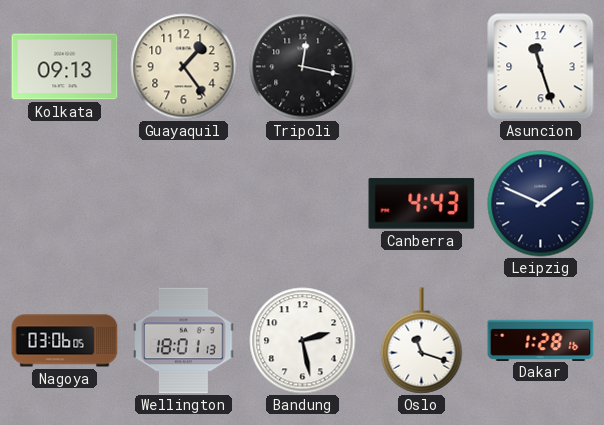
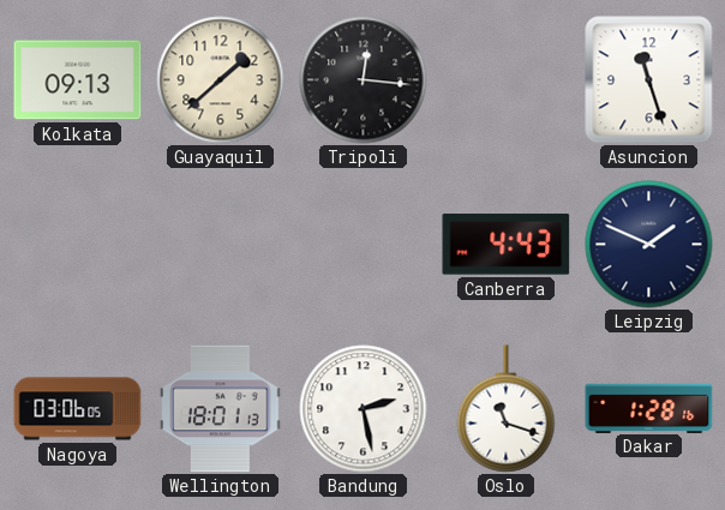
Guayaquil: 1:24 -> 1:38
Tripoli: 12:17 -> 12:16
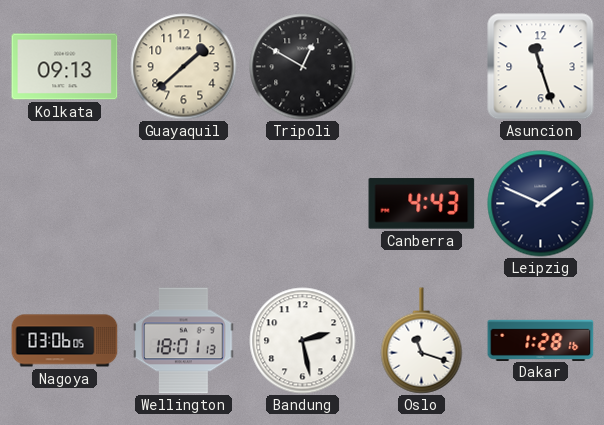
Tripoli: 12:16 -> 12:50
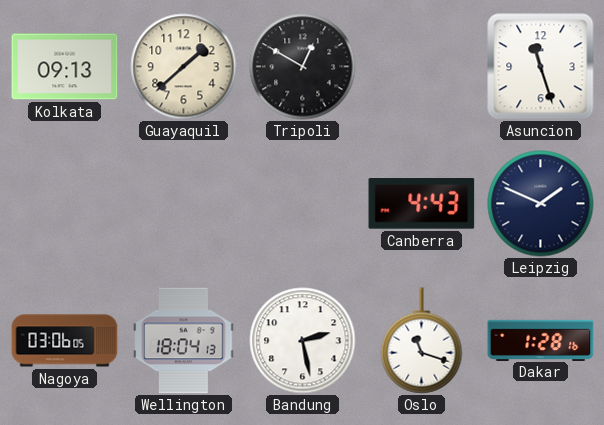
Wellington: 18:01 -> 18:04
